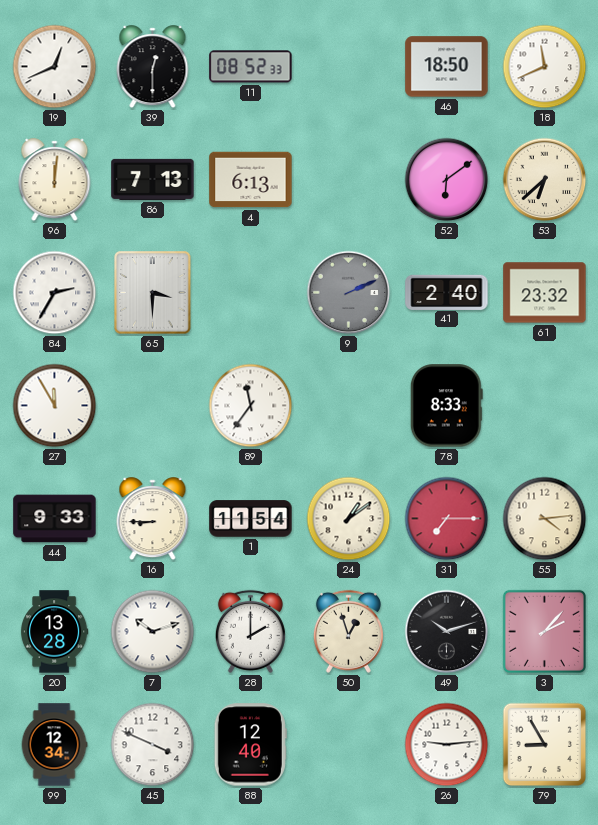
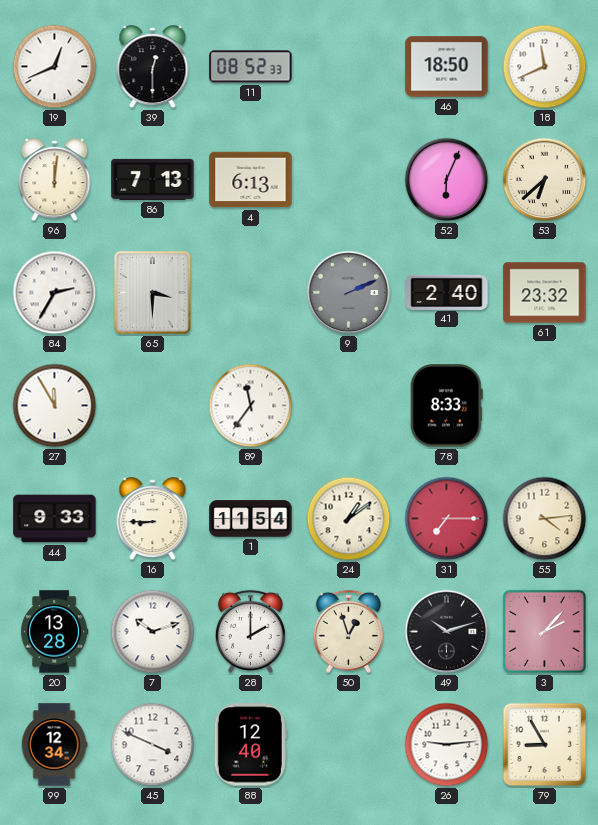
52: 6:09 -> 6:04
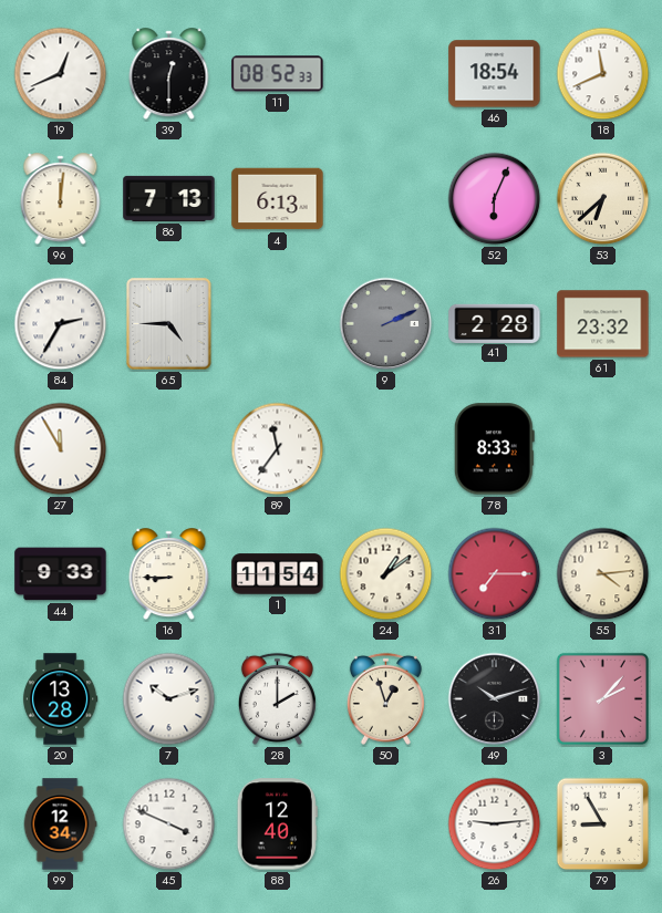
46: 18:50 -> 18:54
65: 3:30 -> 4:45
41: 2:40 -> 2:28
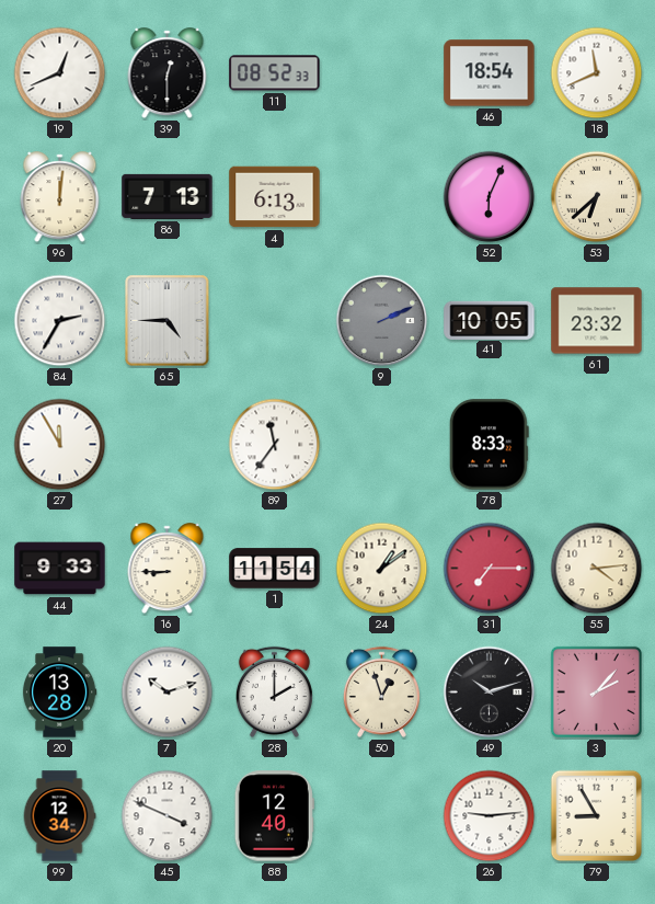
41: 2:28 -> 10:05
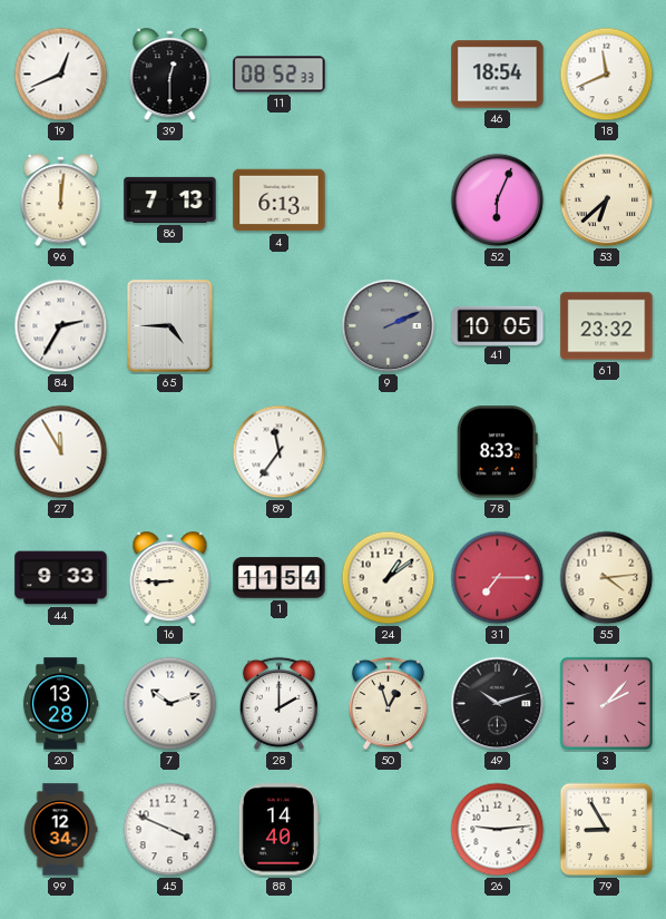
88: 12:40 -> 14:40
